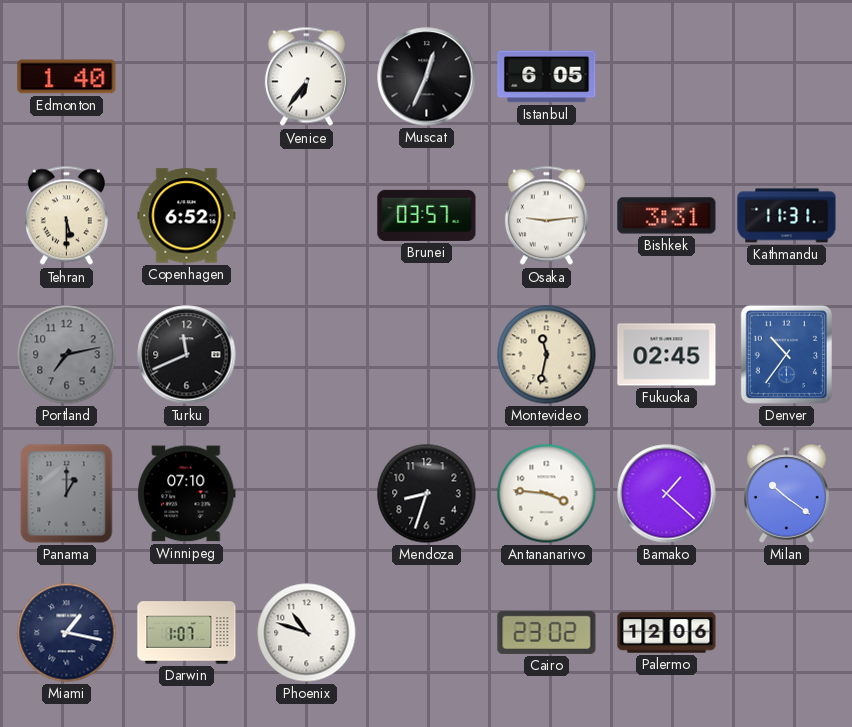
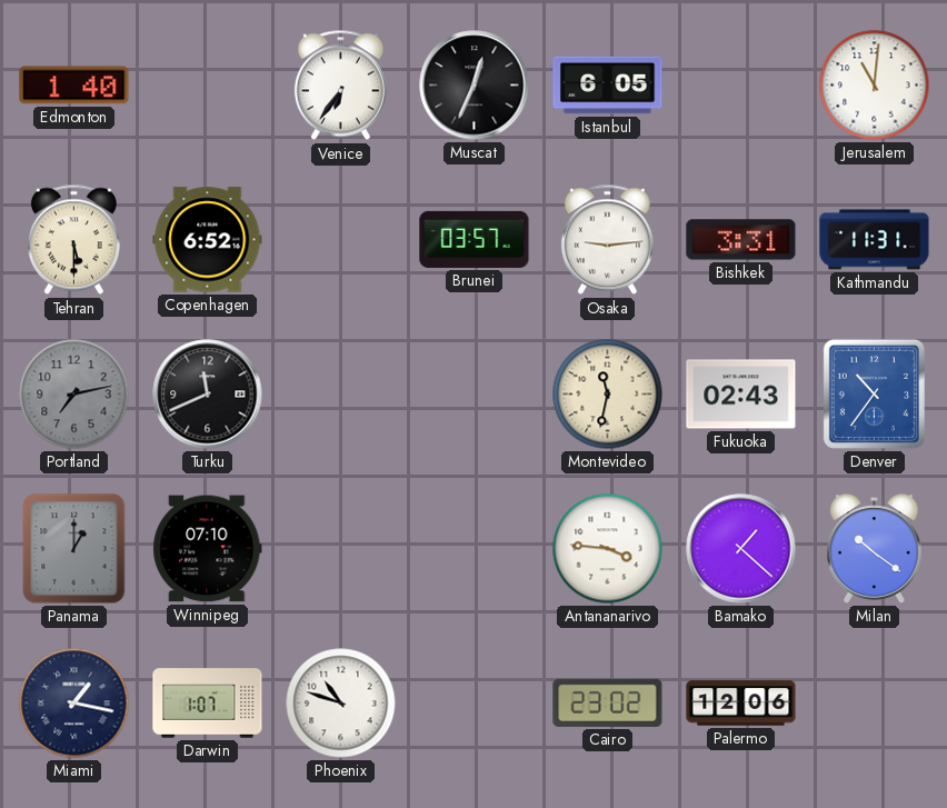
Jerusalem: none -> 11:01
Fukuoka: 02:45 -> 02:43
Mendoza: 8:33 -> none
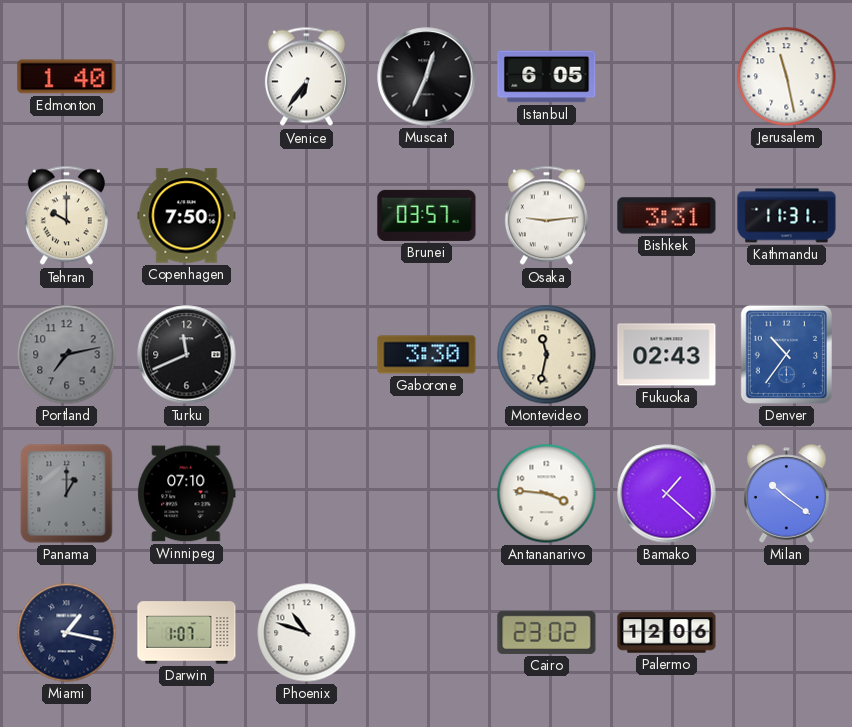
Jerusalem: 11:01 -> 11:28
Tehran: 5:30 -> 10:00
Copenhagen: 6:52 -> 7:50
Gaborone: none -> 3:30
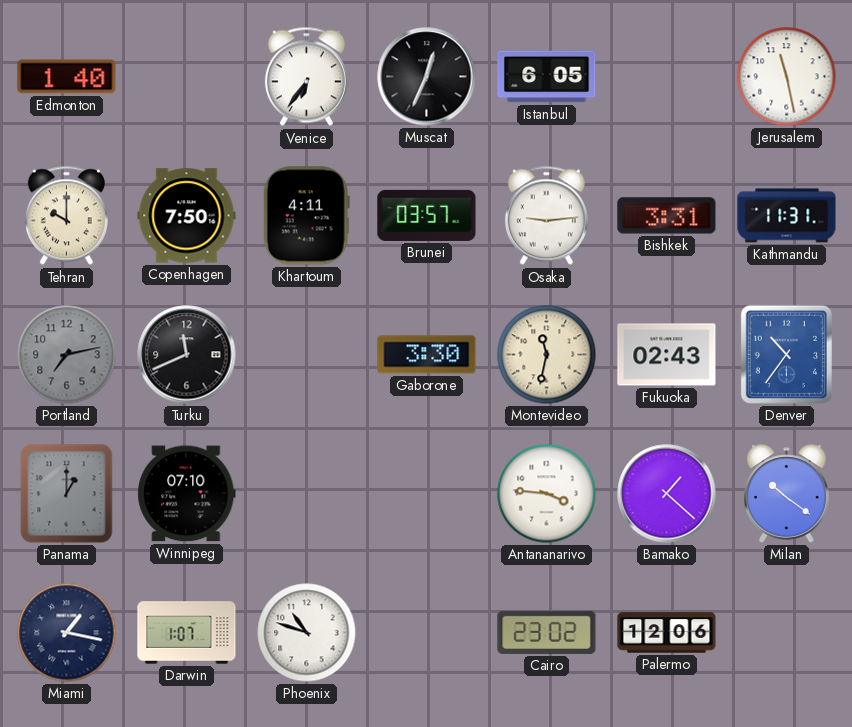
Khartoum: none -> 4:11
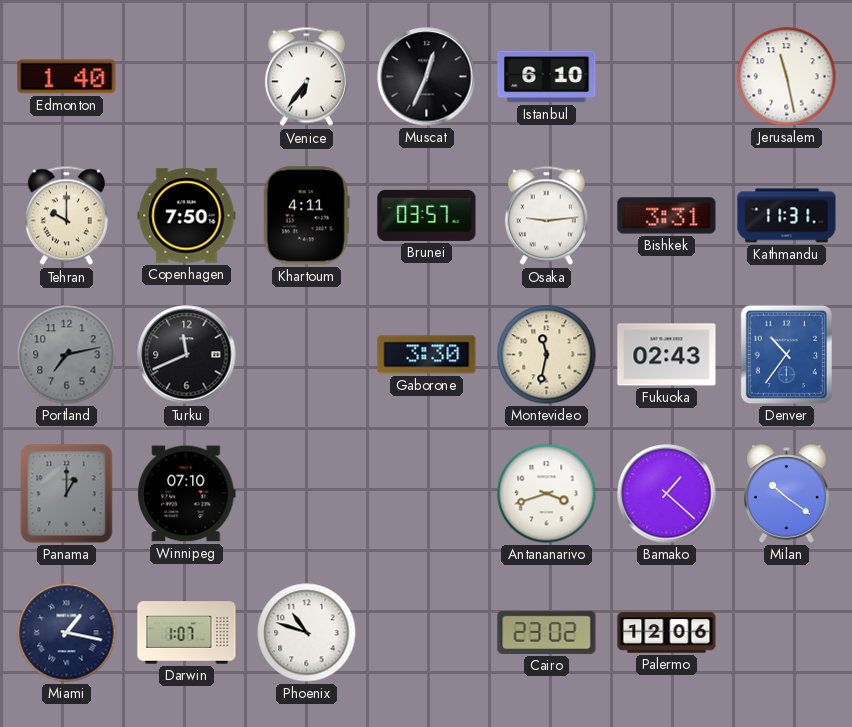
Istanbul: 6:05 -> 6:10
Antananarivo: 3:46 -> 3:42
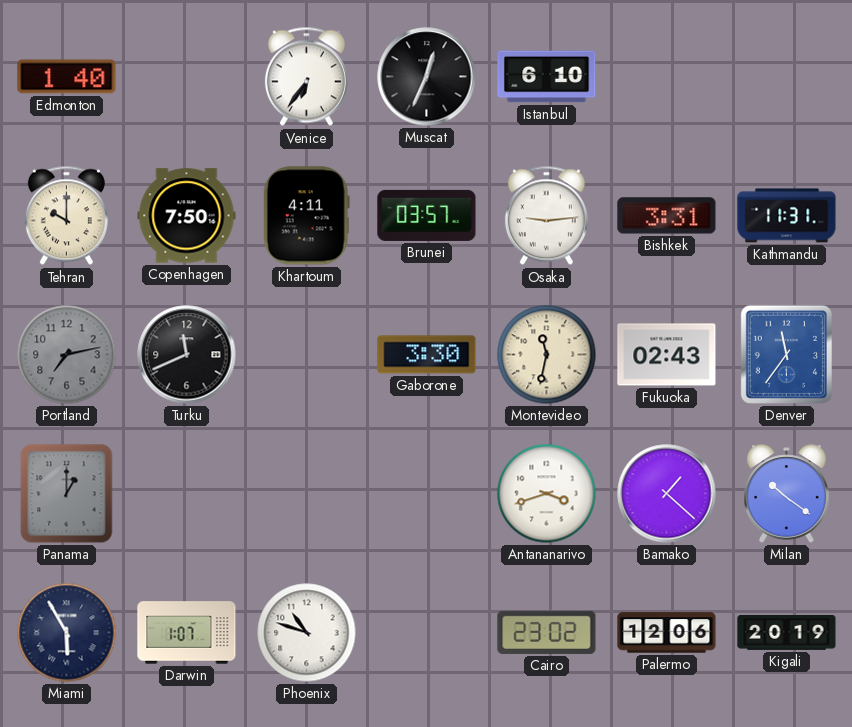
Jerusalem: 11:28 -> none
Denver: 10:36 -> 11:36
Winnipeg: 07:10 -> none
Miami: 1:17 -> 5:55
Kigali: none -> 20:19
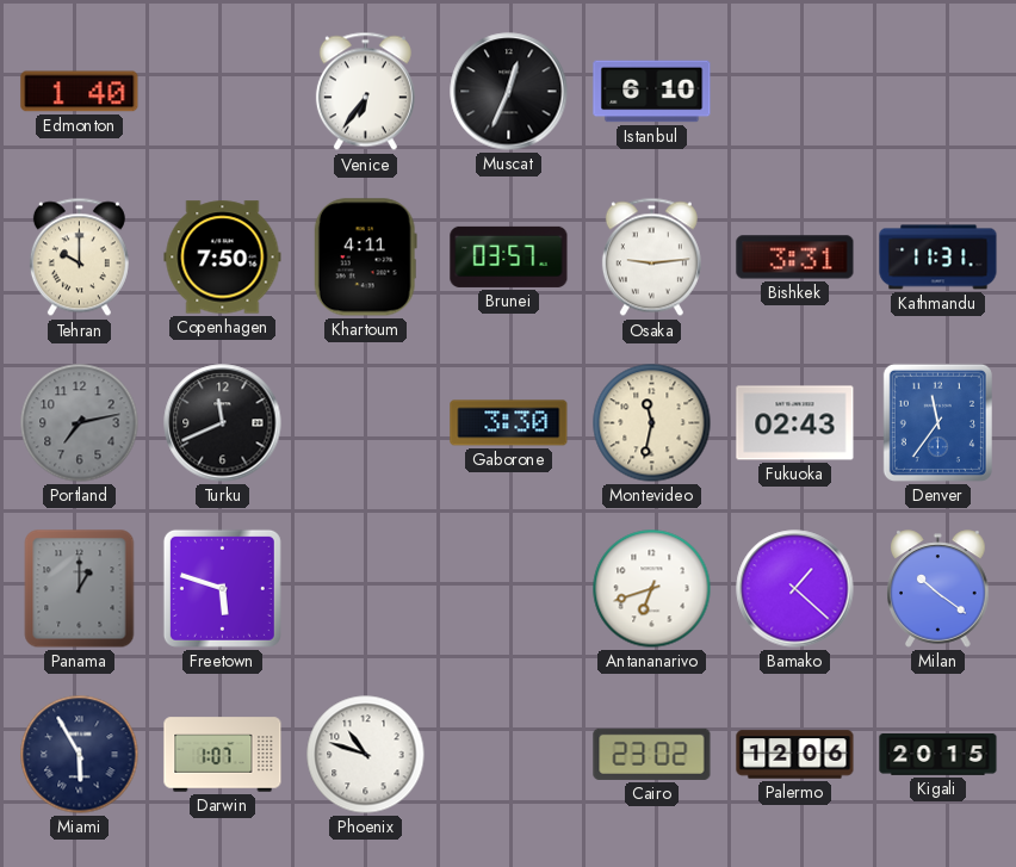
Freetown: none -> 5:48
Antananarivo: 3:42 -> 6:42
Kigali: 20:19 -> 20:15
